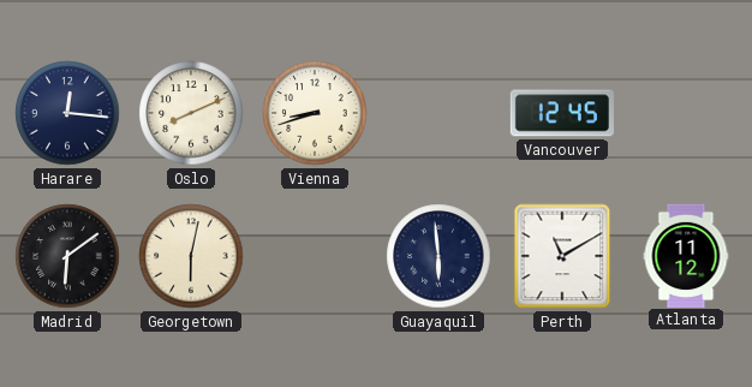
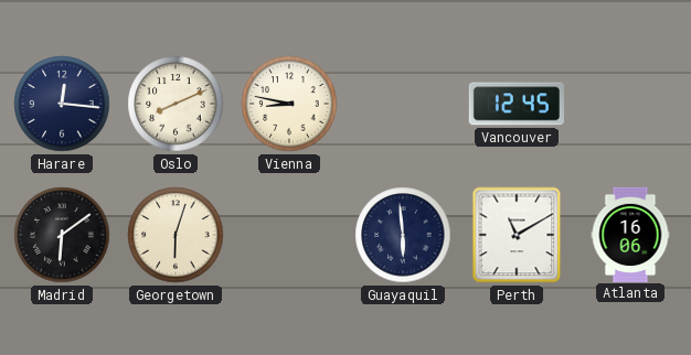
Vienna: 8:42 -> 8:47
Georgetown: 6:02 -> 6:03
Atlanta: 11:12 -> 16:06
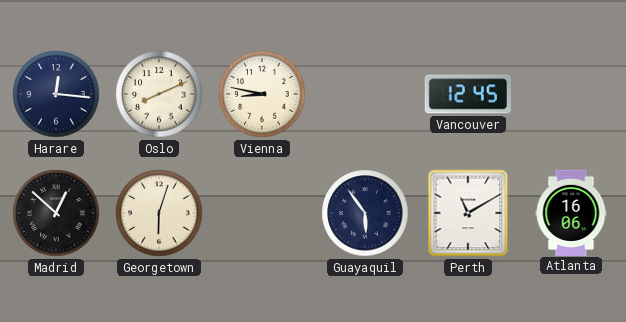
Madrid: 6:09 -> 12:52
Guayaquil: 5:59 -> 5:54
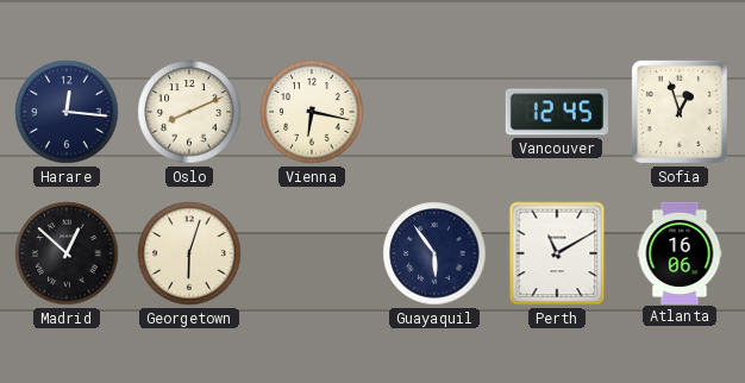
Vienna: 8:47 -> 6:17
Sofia: none -> 12:57
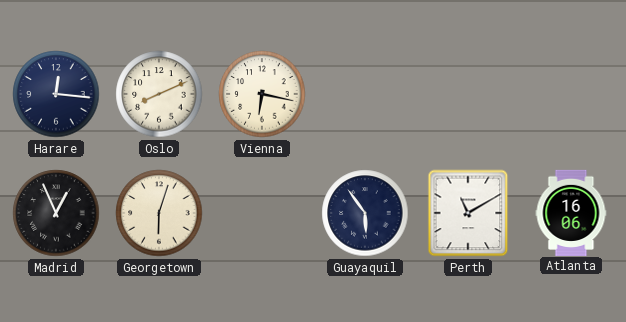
Vancouver: 12:45 -> none
Sofia: 12:57 -> none
Madrid: 12:52 -> 12:56
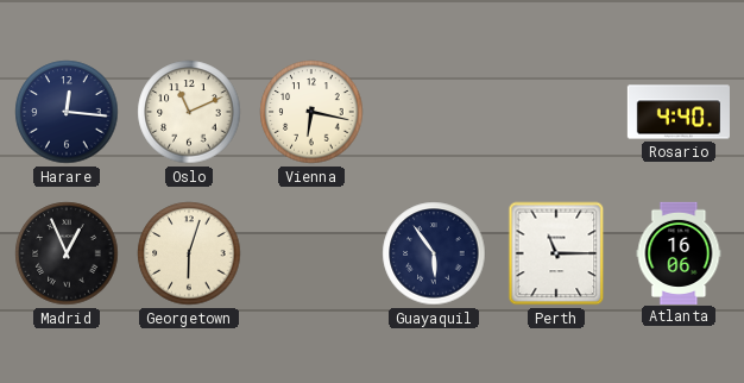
Oslo: 8:11 -> 11:11
Rosario: none -> 4:40
Perth: 11:10 -> 11:15
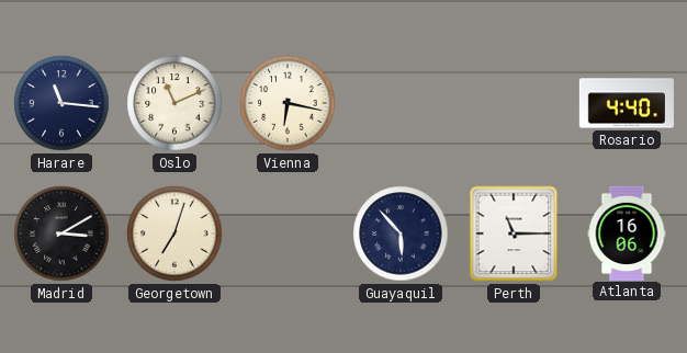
Harare: 12:16 -> 11:16
Madrid: 12:56 -> 3:10
Georgetown: 6:03 -> 7:03
Guayaquil: 5:54 -> 5:53
